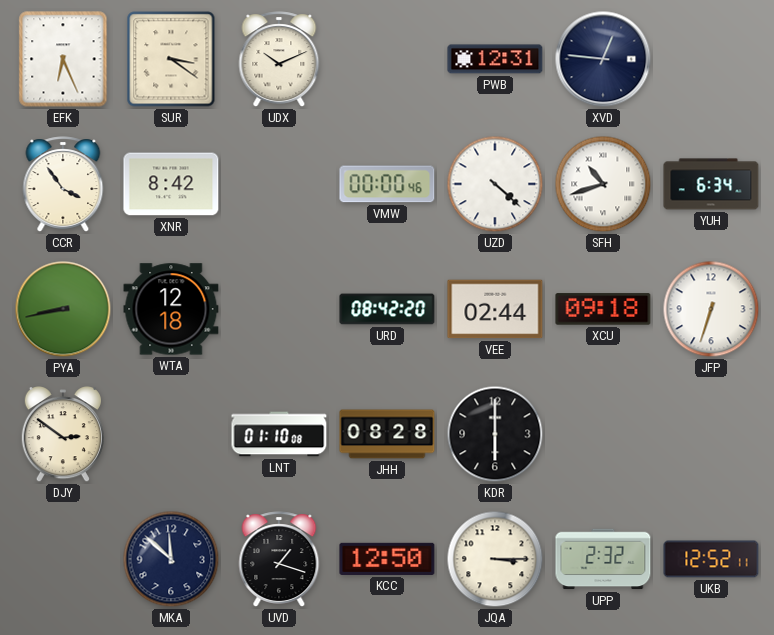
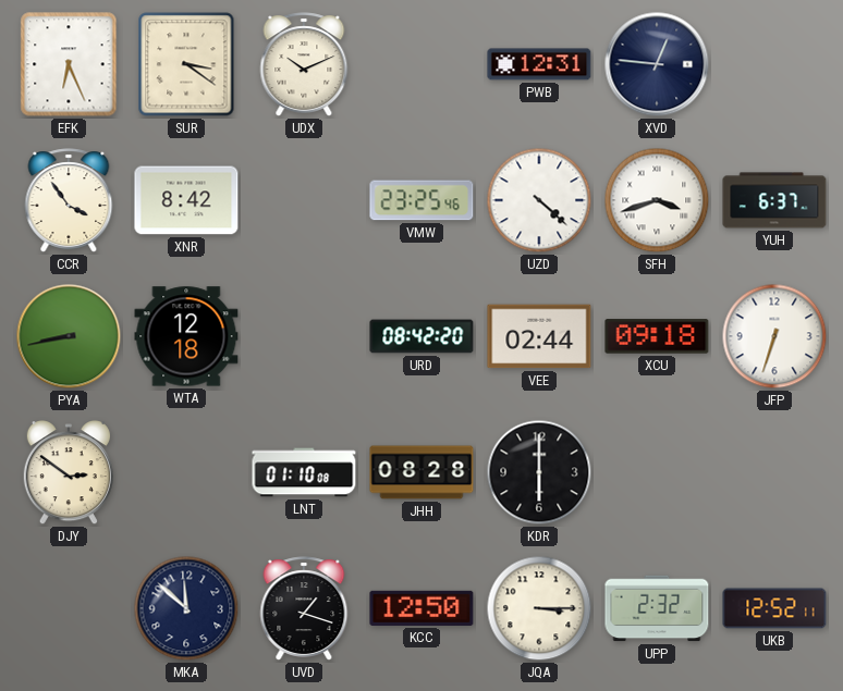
VMW: 00:00 -> 23:25
SFH: 10:42 -> 3:42
YUH: 6:34 -> 6:37
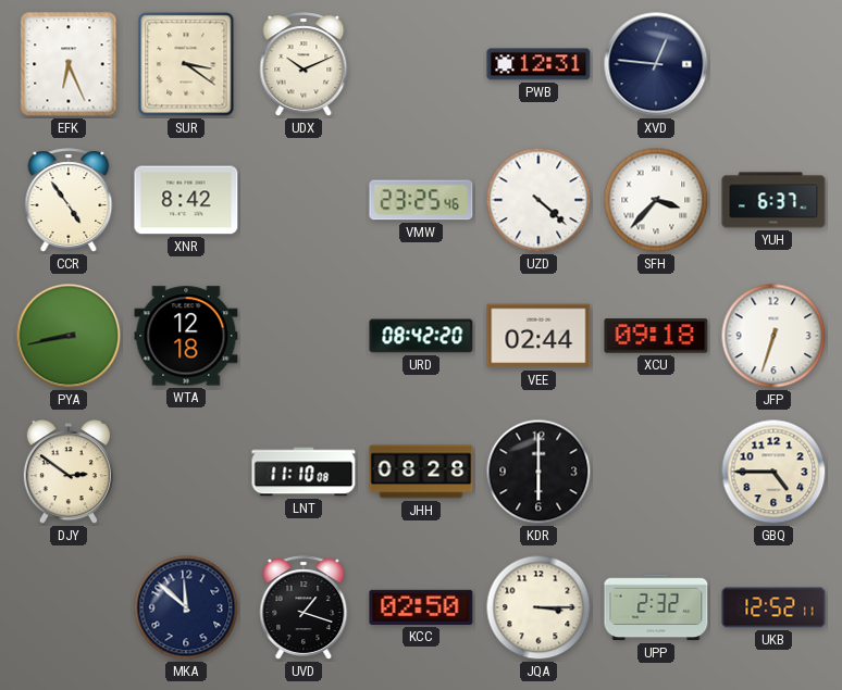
CCR: 3:54 -> 4:54
SFH: 3:42 -> 3:37
LNT: 01:10 -> 11:10
GBQ: none -> 4:45
KCC: 12:50 -> 02:50
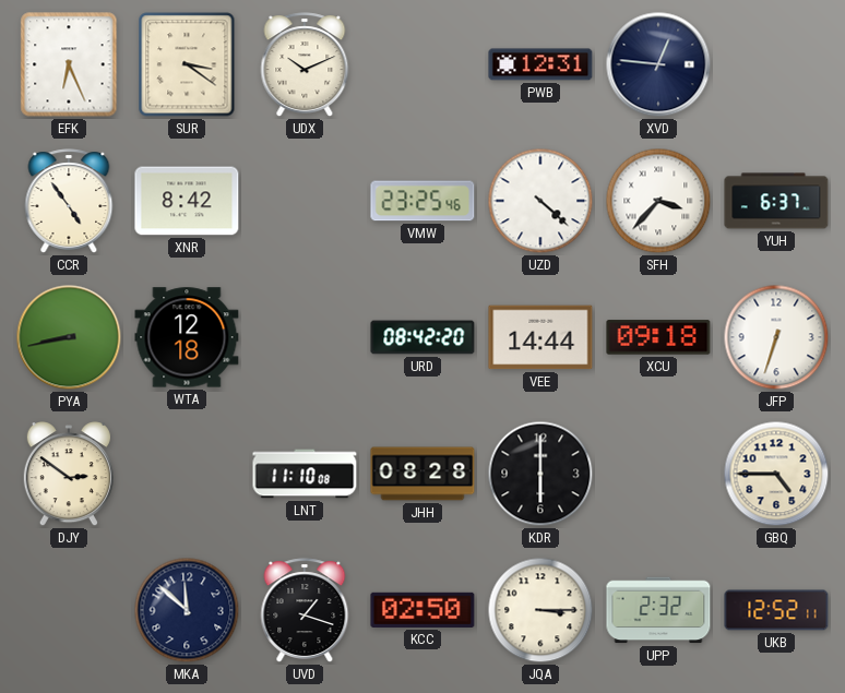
VEE: 02:44 -> 14:44
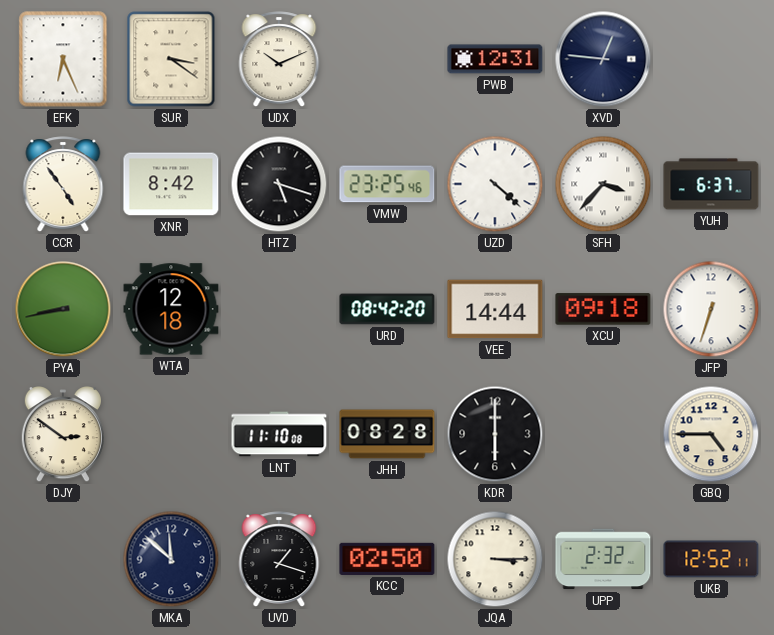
HTZ: none -> 5:18
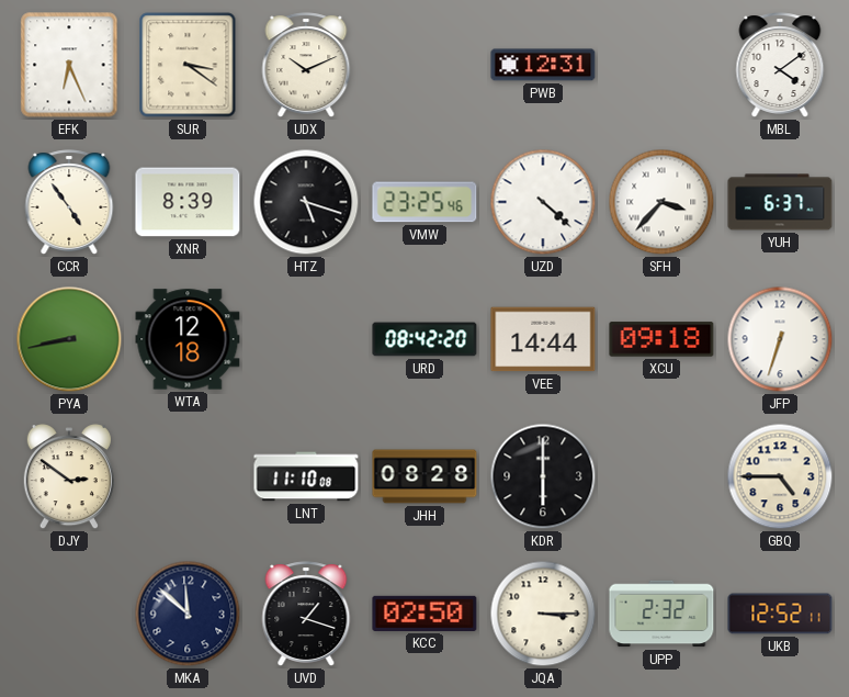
XVD: 12:46 -> none
MBL: none -> 4:09
XNR: 8:42 -> 8:39
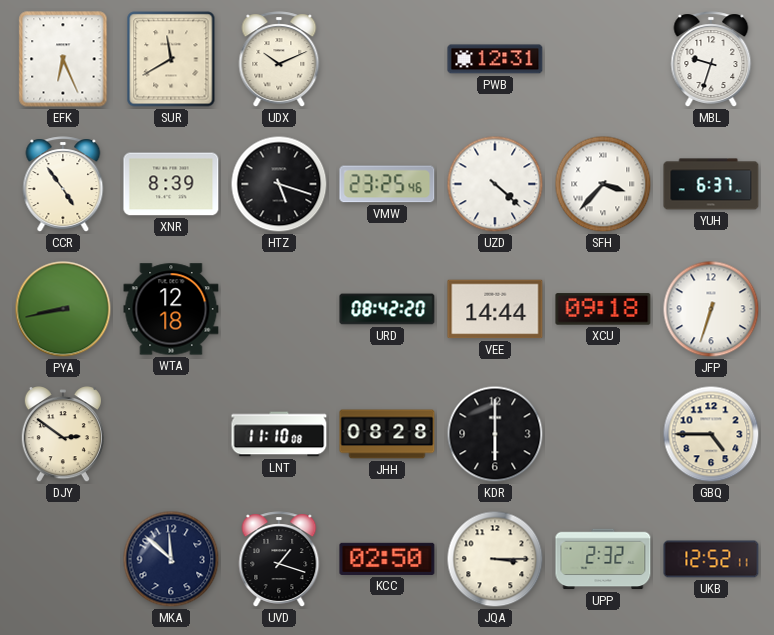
SUR: 3:21 -> 11:40
MBL: 4:09 -> 9:33
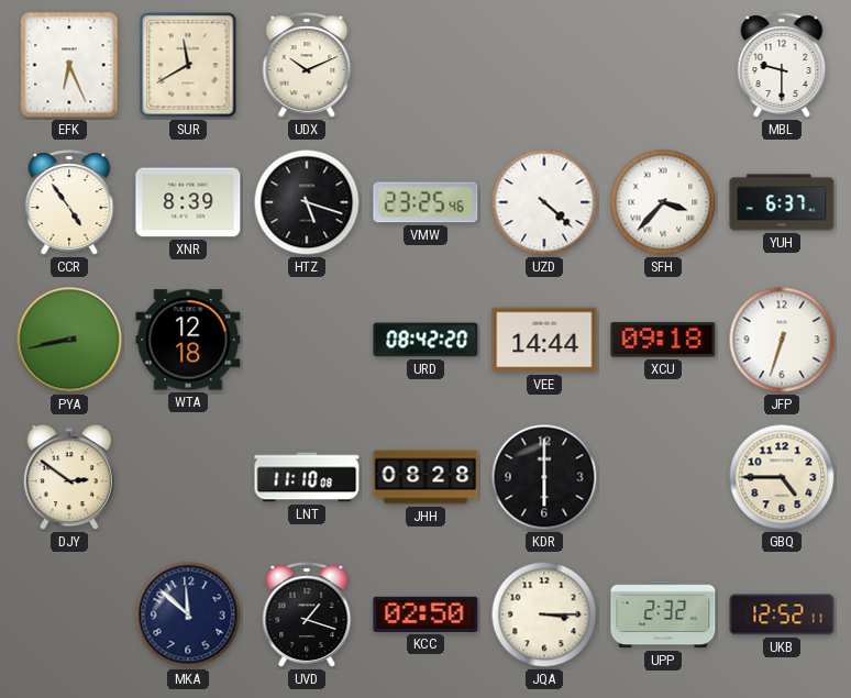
PWB: 12:31 -> none
MBL: 9:33 -> 9:30
